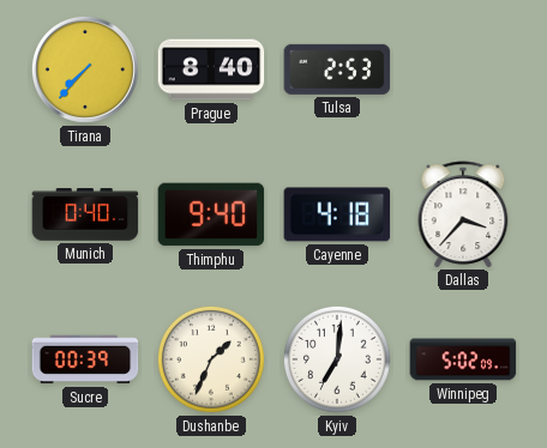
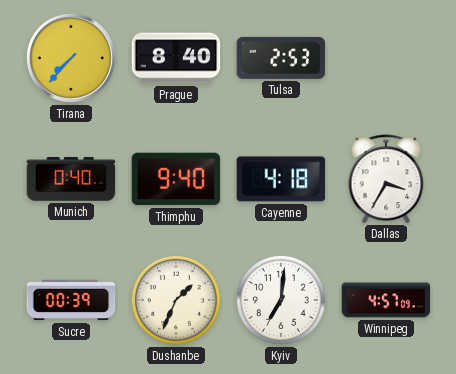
Dallas: 3:37 -> 3:35
Winnipeg: 5:02 -> 4:57
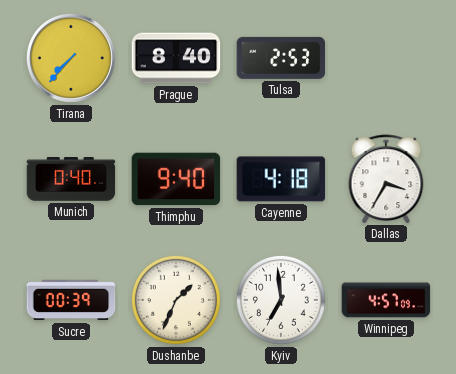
Kyiv: 7:01 -> 6:59
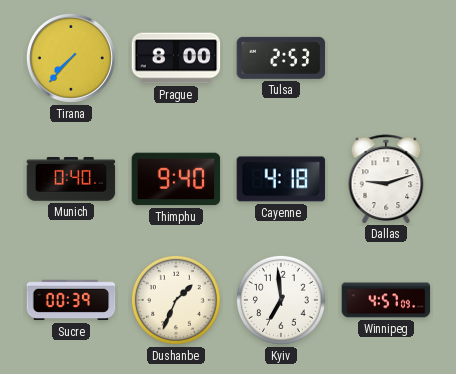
Prague: 8:40 -> 8:00
Dallas: 3:35 -> 9:12
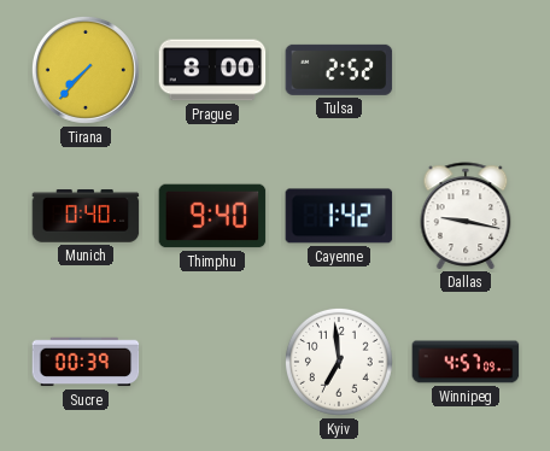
Tulsa: 2:53 -> 2:52
Cayenne: 4:18 -> 1:42
Dallas: 9:12 -> 9:17
Dushanbe: 1:34 -> none
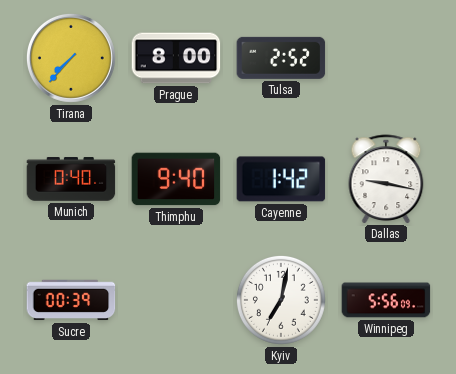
Kyiv: 6:59 -> 7:02
Winnipeg: 4:57 -> 5:56
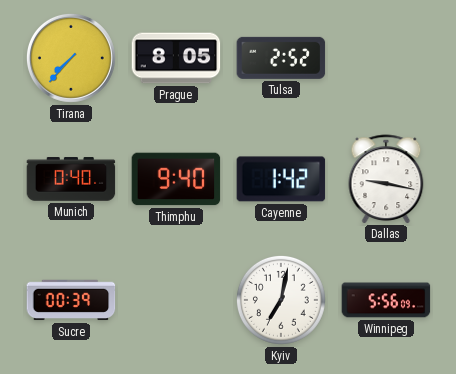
Prague: 8:00 -> 8:05
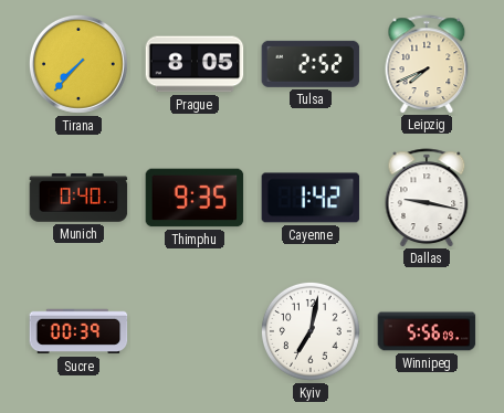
Leipzig: none -> 7:41
Thimphu: 9:40 -> 9:35
